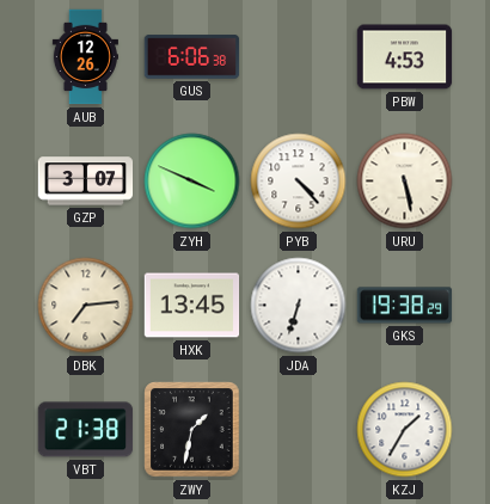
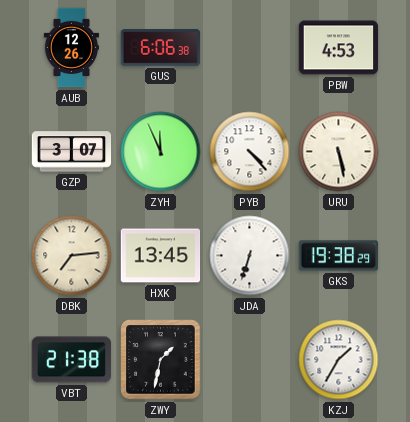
ZYH: 3:49 -> 11:56
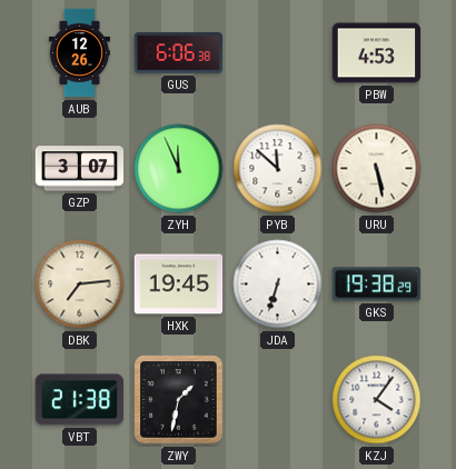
PYB: 4:23 -> 11:52
HXK: 13:45 -> 19:45
KZJ: 1:35 -> 4:06
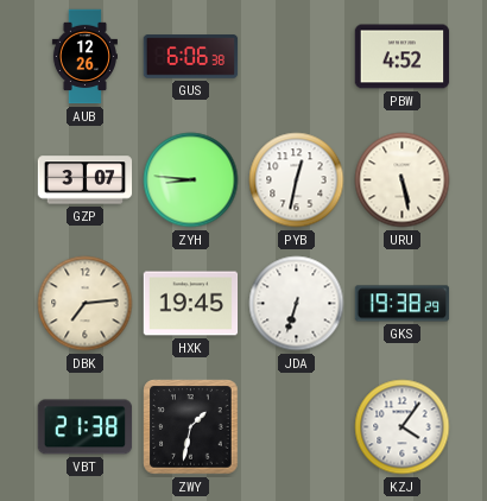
PBW: 4:53 -> 4:52
ZYH: 11:56 -> 8:46
PYB: 11:52 -> 12:32
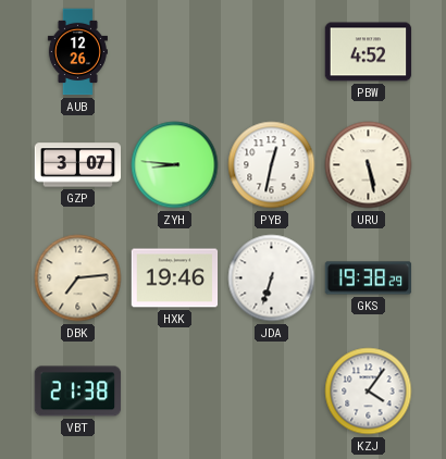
GUS: 6:06 -> none
HXK: 19:45 -> 19:46
ZWY: 1:32 -> none
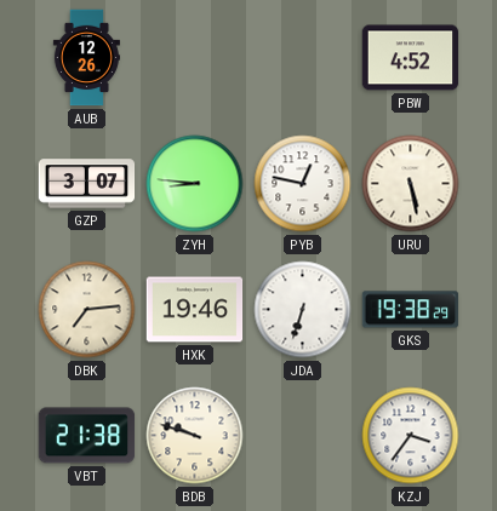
PYB: 12:32 -> 12:47
BDB: none -> 9:48
KZJ: 4:06 -> 3:36
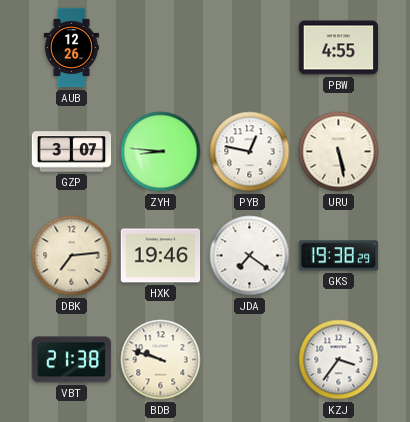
PBW: 4:52 -> 4:55
JDA: 6:33 -> 7:21
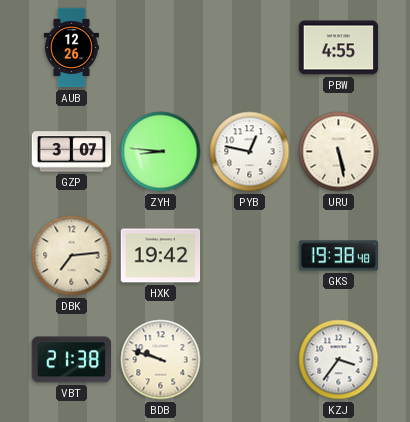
HXK: 19:46 -> 19:42
JDA: 7:21 -> none
GKS: 19:38:29 -> 19:38:48
